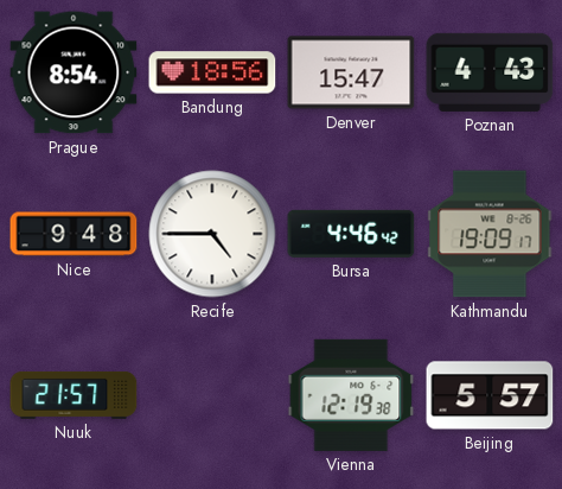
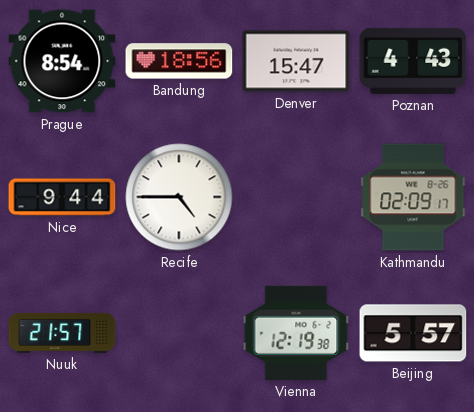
Nice: 9:48 -> 9:44
Bursa: 4:46 -> none
Kathmandu: 19:09 -> 02:09
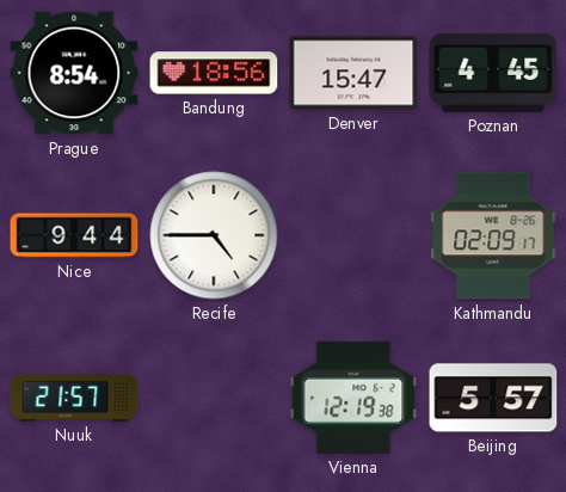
Poznan: 4:43 -> 4:45
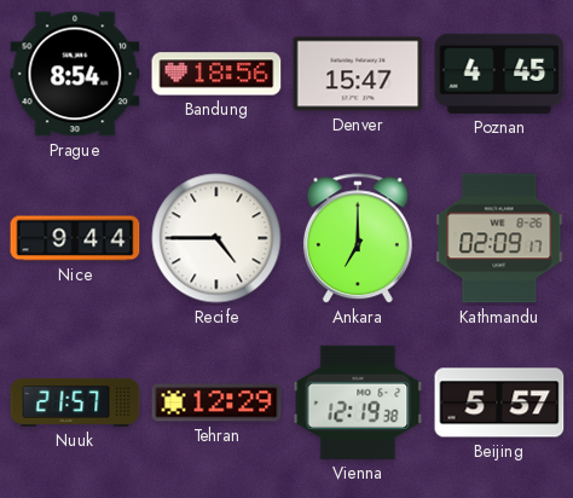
Ankara: none -> 7:00
Tehran: none -> 12:29
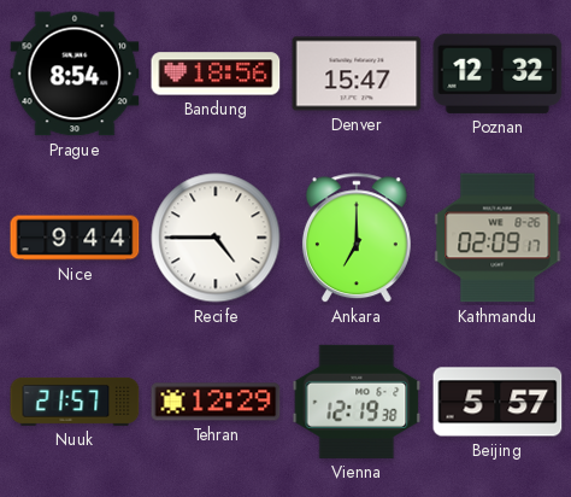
Poznan: 4:45 -> 12:32
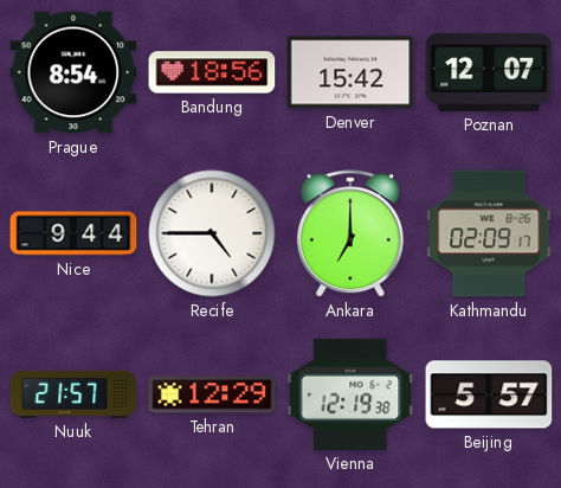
Denver: 15:47 -> 15:42
Poznan: 12:32 -> 12:07
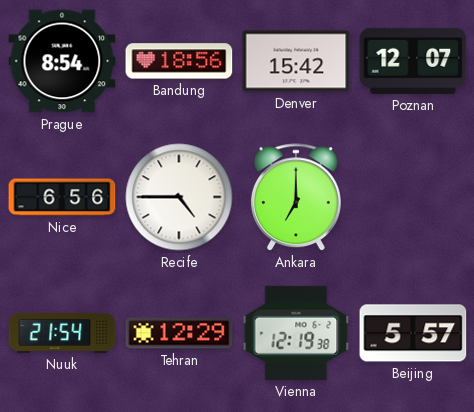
Nice: 9:44 -> 6:56
Kathmandu: 02:09 -> none
Nuuk: 21:57 -> 21:54
